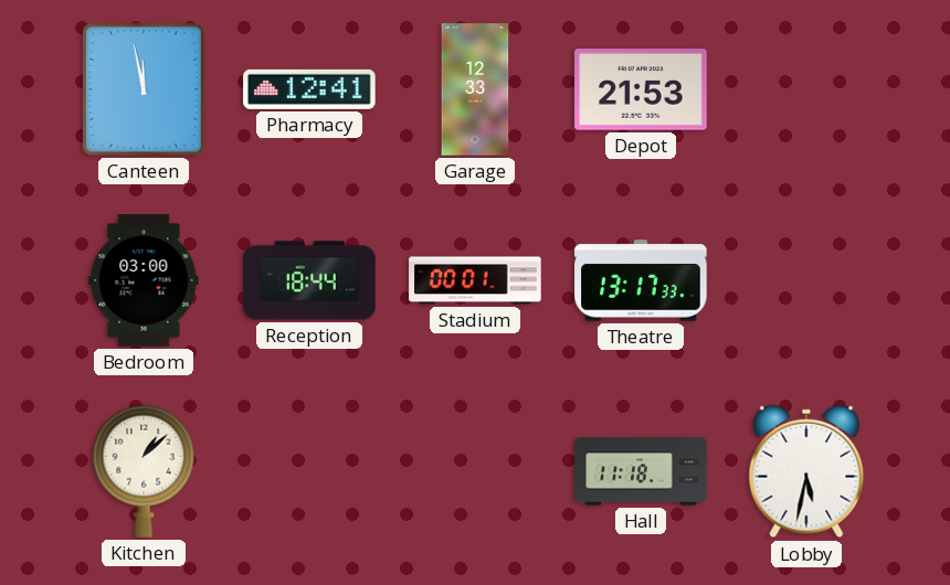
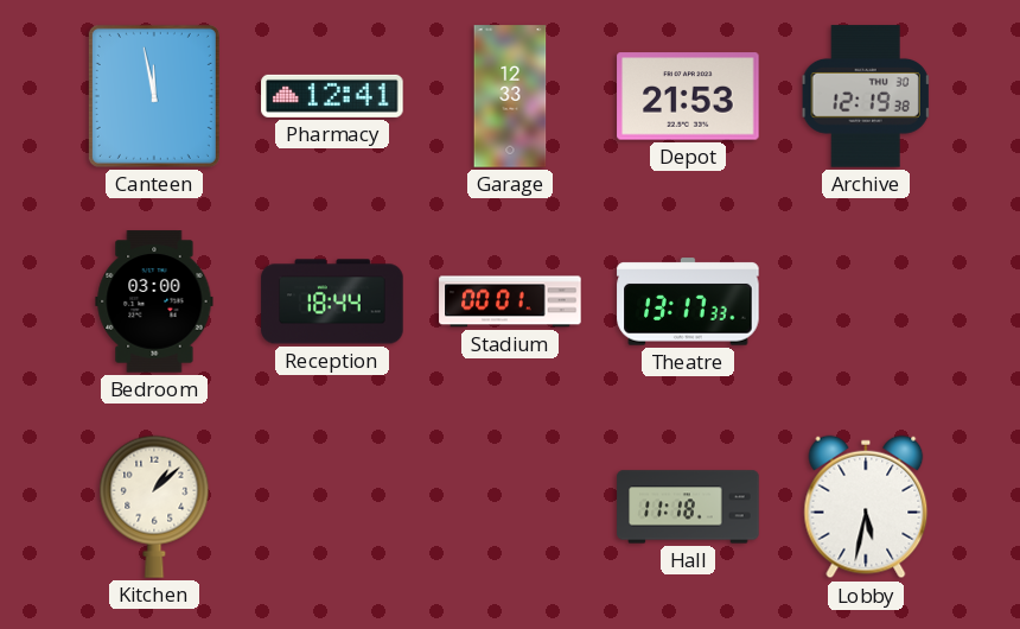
Archive: none -> 12:19
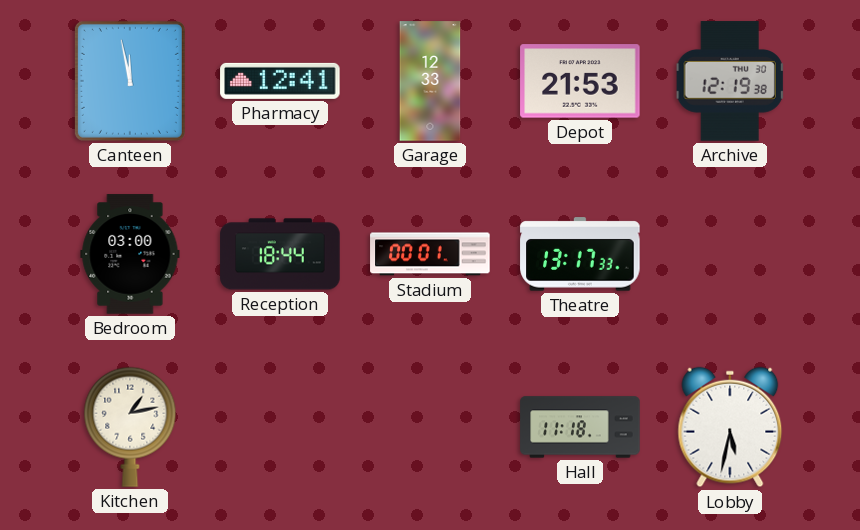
Kitchen: 1:08 -> 1:13
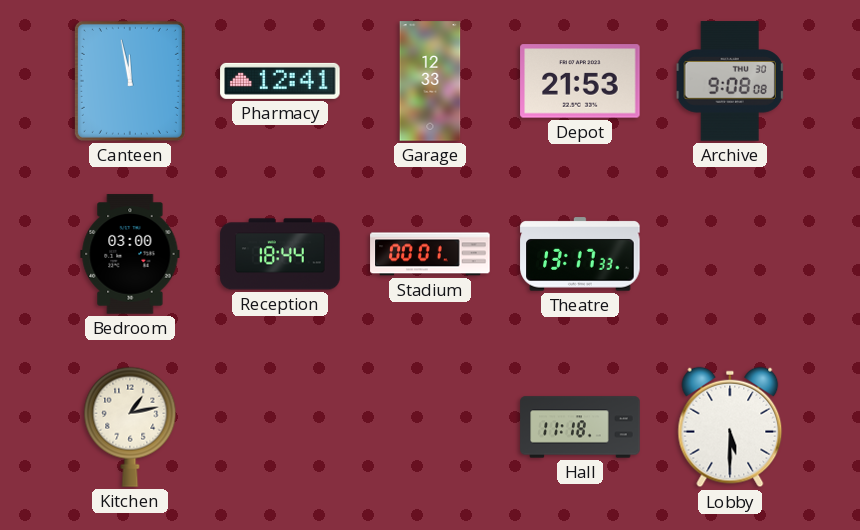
Archive: 12:19 -> 9:08
Lobby: 5:32 -> 5:30
